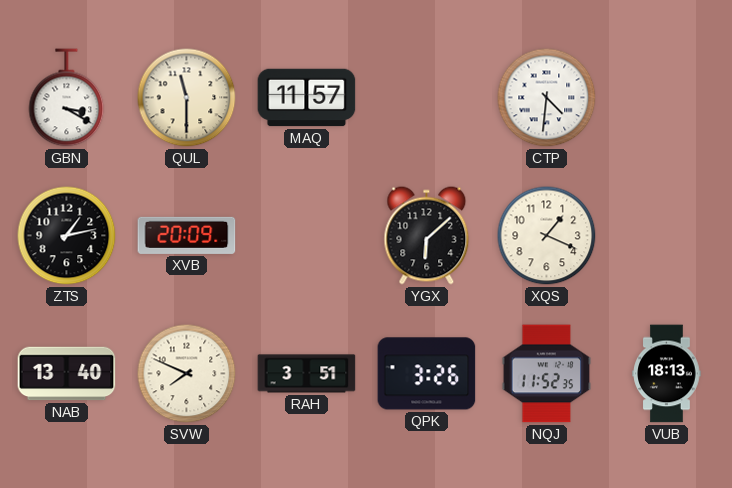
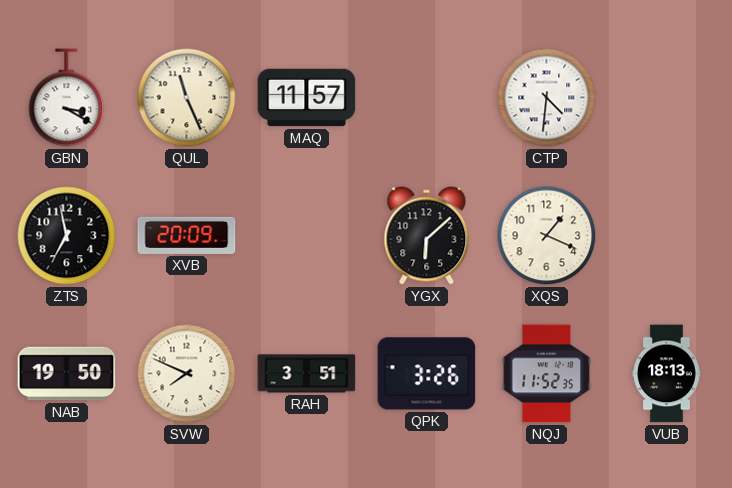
QUL: 11:30 -> 11:26
ZTS: 1:13 -> 6:58
NAB: 13:40 -> 19:50
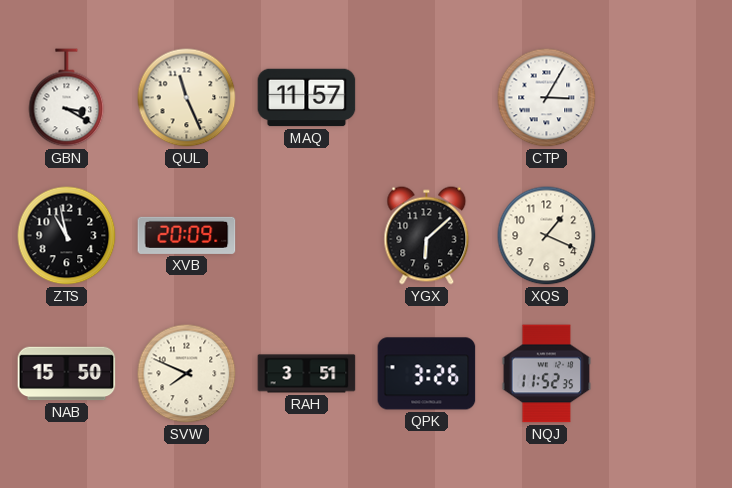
CTP: 4:31 -> 3:05
ZTS: 6:58 -> 10:58
NAB: 19:50 -> 15:50
VUB: 18:13 -> none
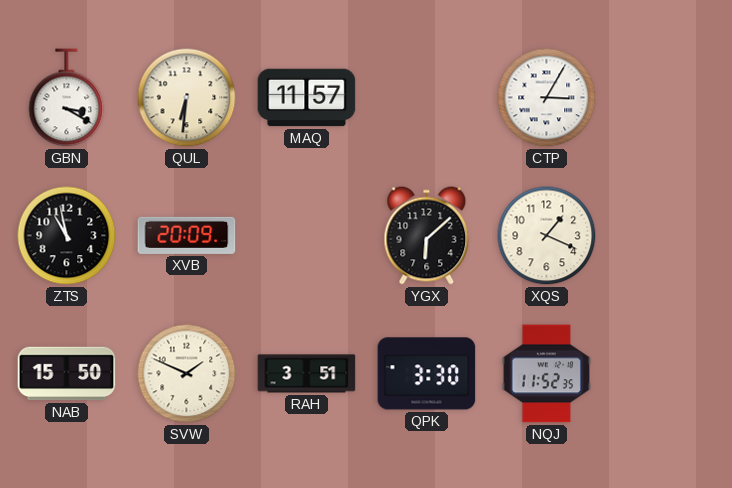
QUL: 11:26 -> 6:31
SVW: 7:49 -> 1:49
QPK: 3:26 -> 3:30
